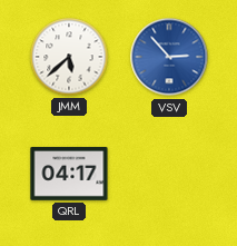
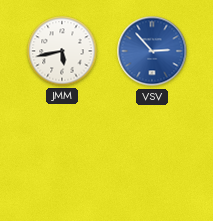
JMM: 5:38 -> 5:43
QRL: 04:17 -> none
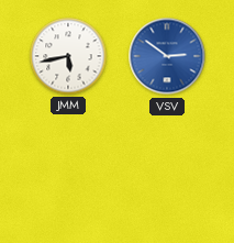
VSV: 2:53 -> 2:51
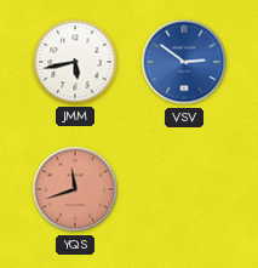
YQS: none -> 11:42
